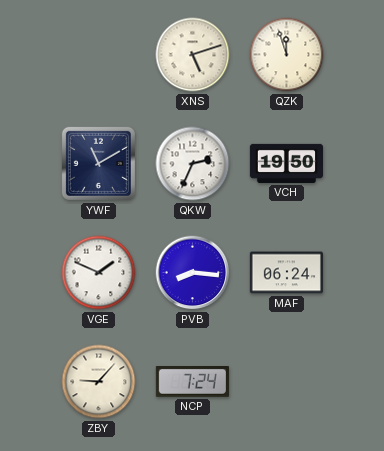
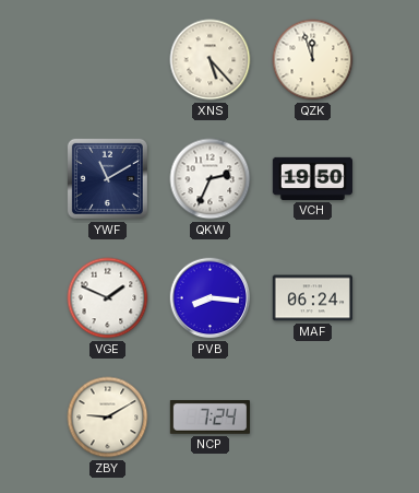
XNS: 5:12 -> 5:23
ZBY: 9:07 -> 9:10
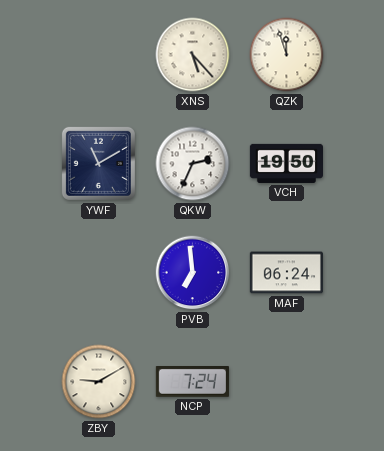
VGE: 1:49 -> none
PVB: 8:16 -> 6:59
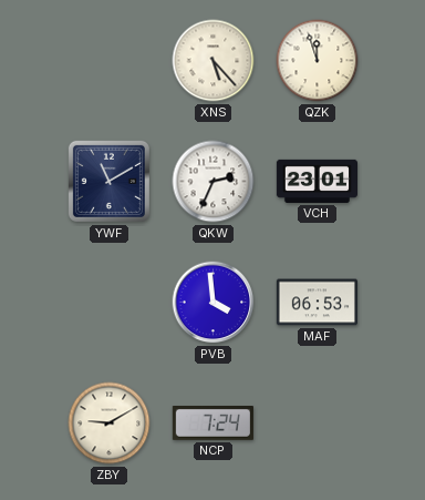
VCH: 19:50 -> 23:01
PVB: 6:59 -> 3:59
MAF: 06:24 -> 06:53
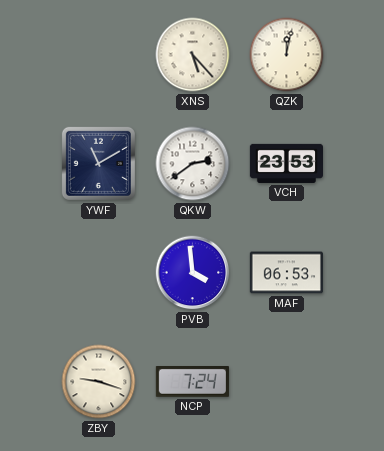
QZK: 11:57 -> 12:02
QKW: 2:34 -> 2:39
VCH: 23:01 -> 23:53
ZBY: 9:10 -> 9:18
